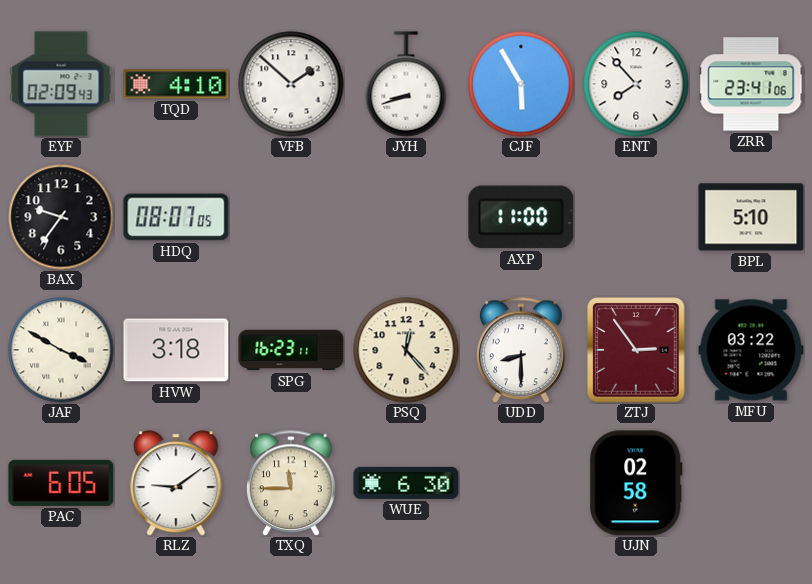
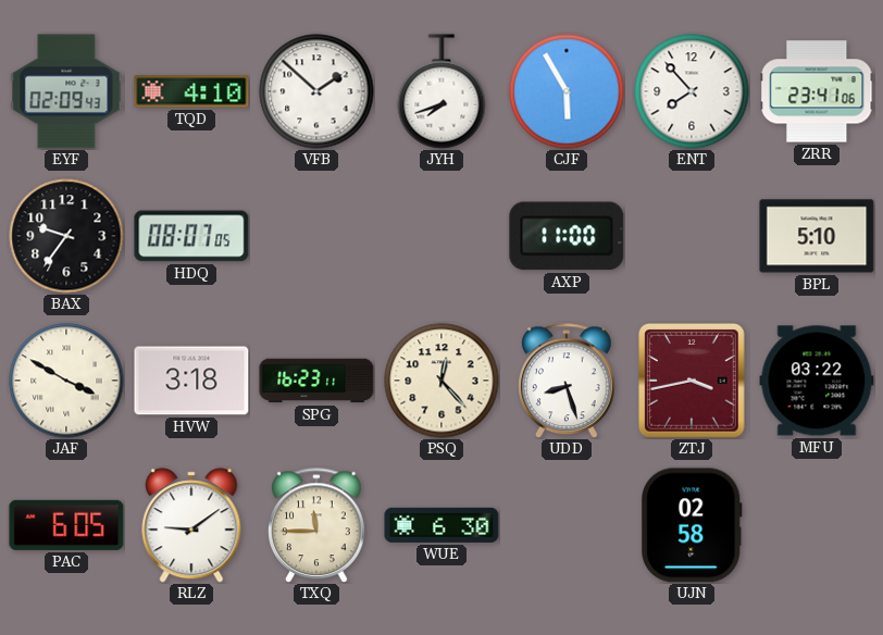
JYH: 8:42 -> 7:42
UDD: 8:30 -> 8:27
ZTJ: 2:54 -> 3:43
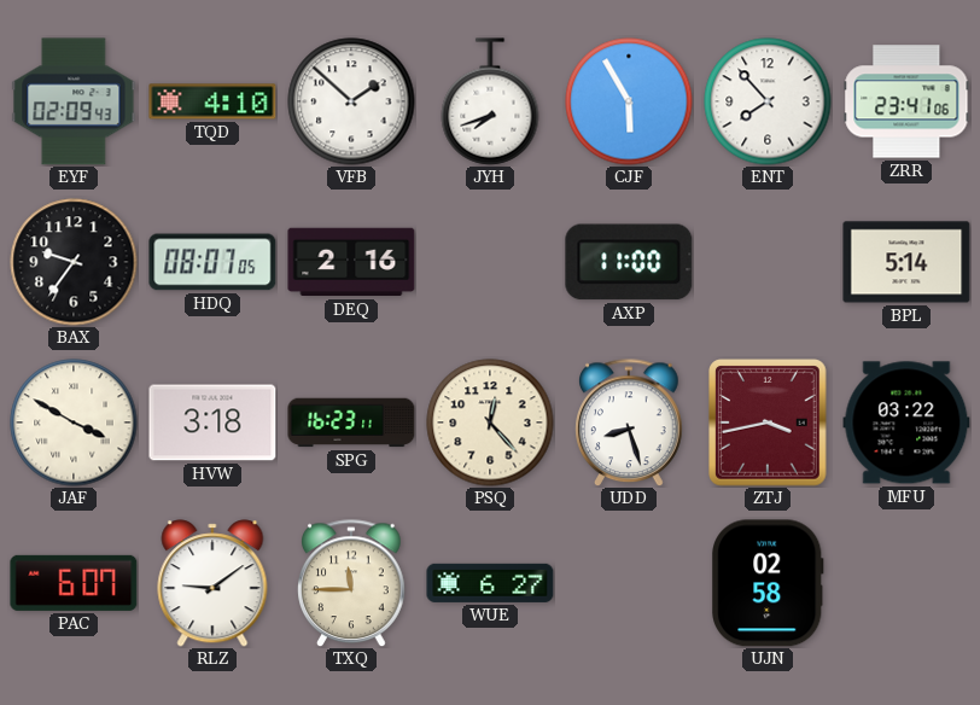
DEQ: none -> 2:16
BPL: 5:10 -> 5:14
PAC: 6:05 -> 6:07
WUE: 6:30 -> 6:27
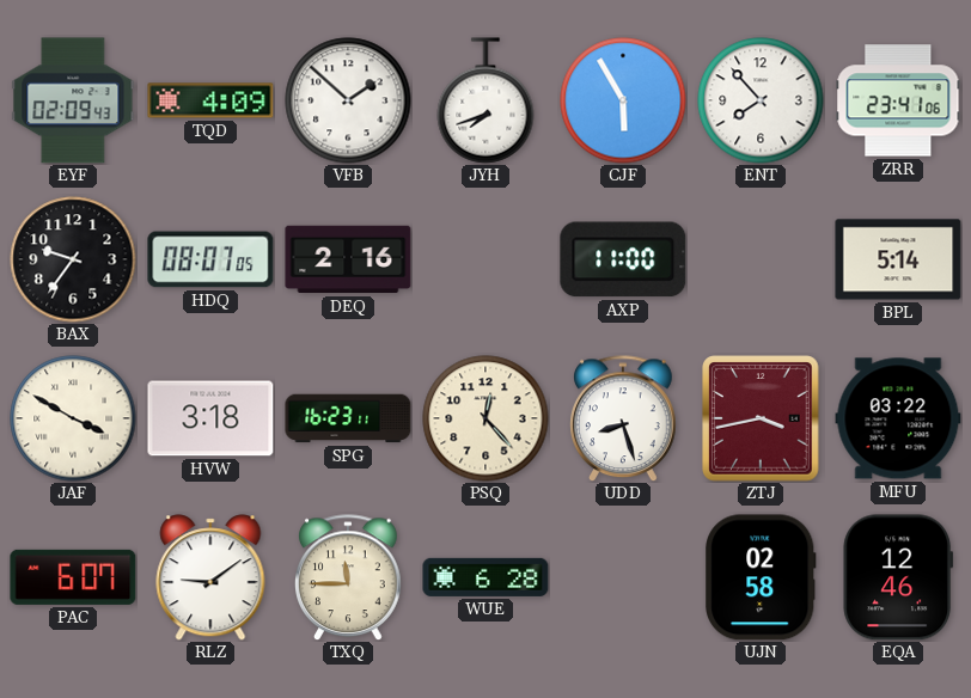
TQD: 4:10 -> 4:09
WUE: 6:27 -> 6:28
EQA: none -> 12:46
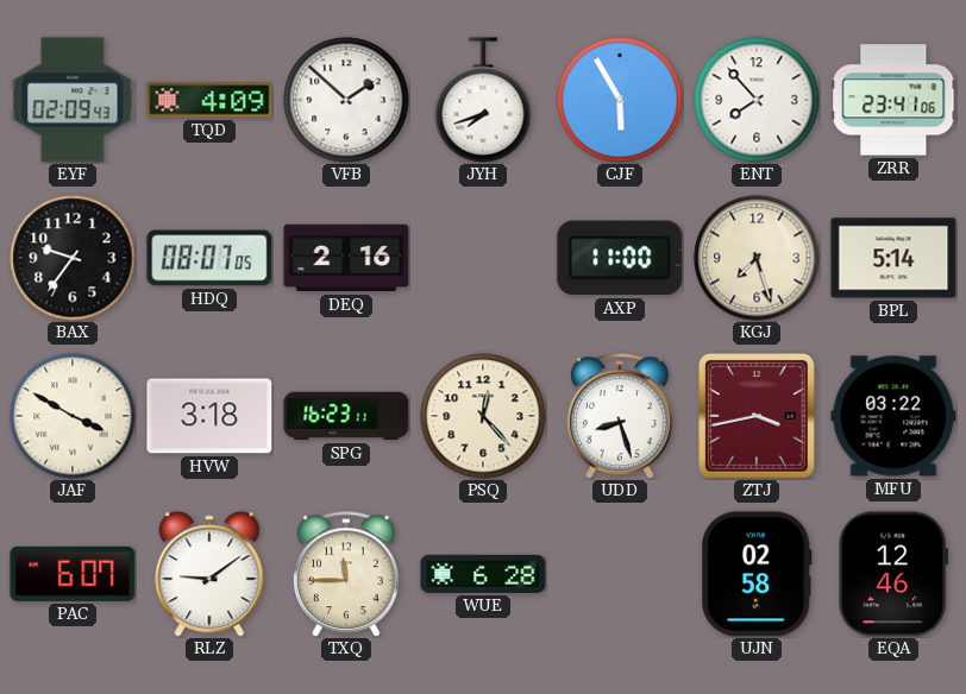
KGJ: none -> 7:27
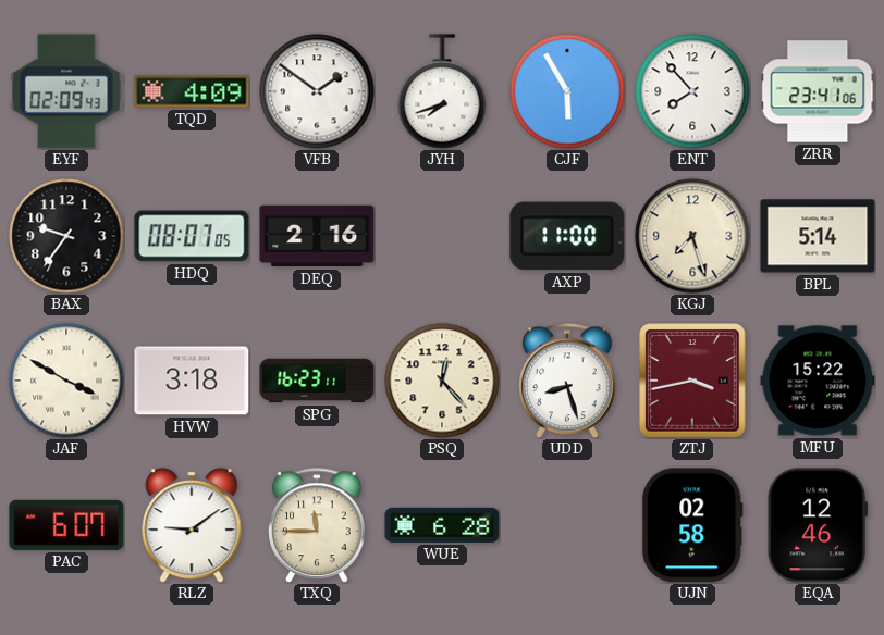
VFB: 1:52 -> 1:51
MFU: 03:22 -> 15:22
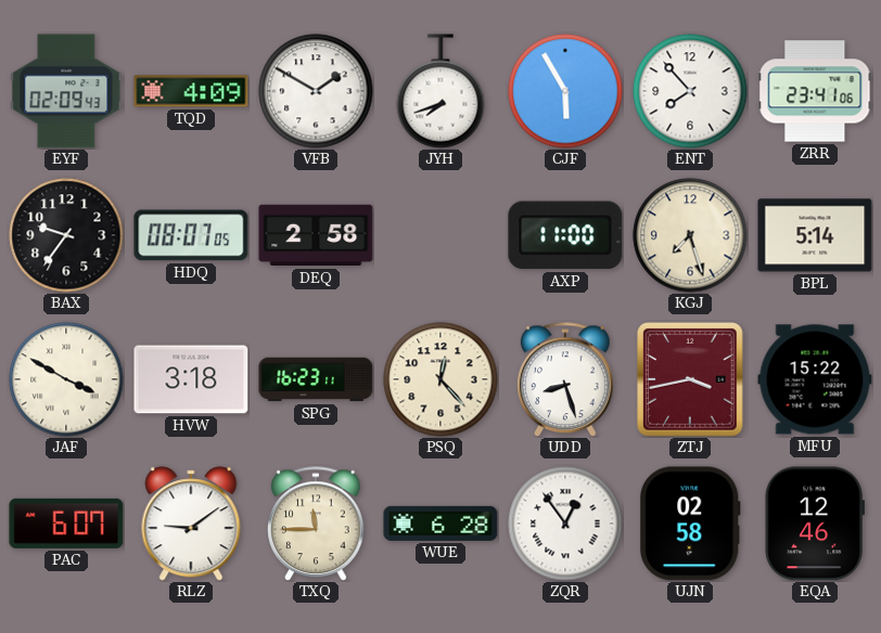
VFB: 1:51 -> 1:50
DEQ: 2:16 -> 2:58
ZQR: none -> 12:54
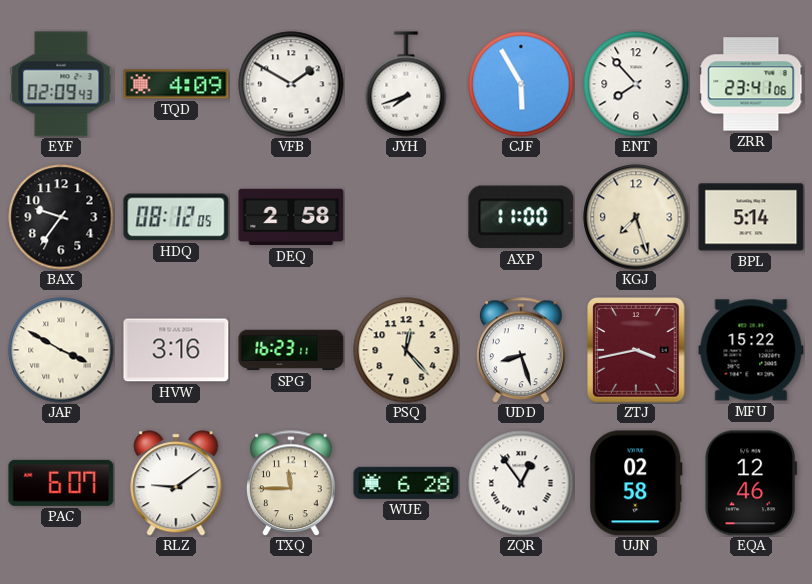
HDQ: 08:07 -> 08:12
HVW: 3:18 -> 3:16
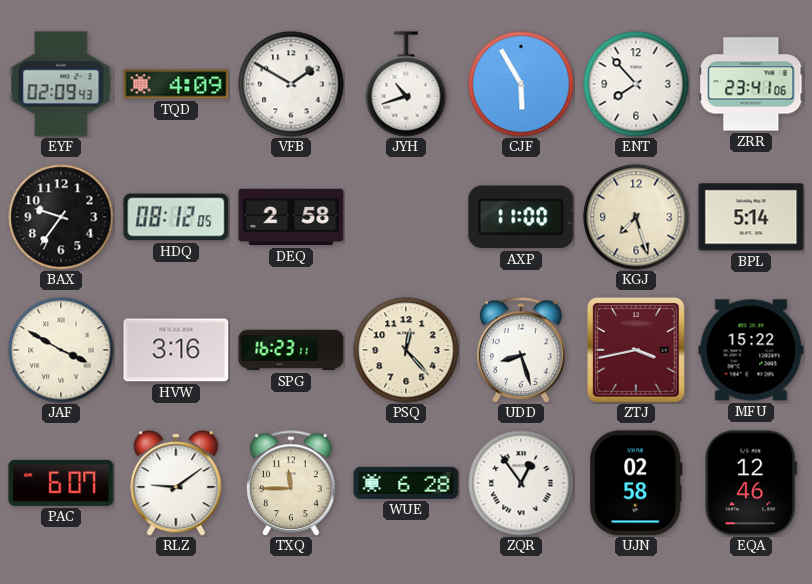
JYH: 7:42 -> 10:42
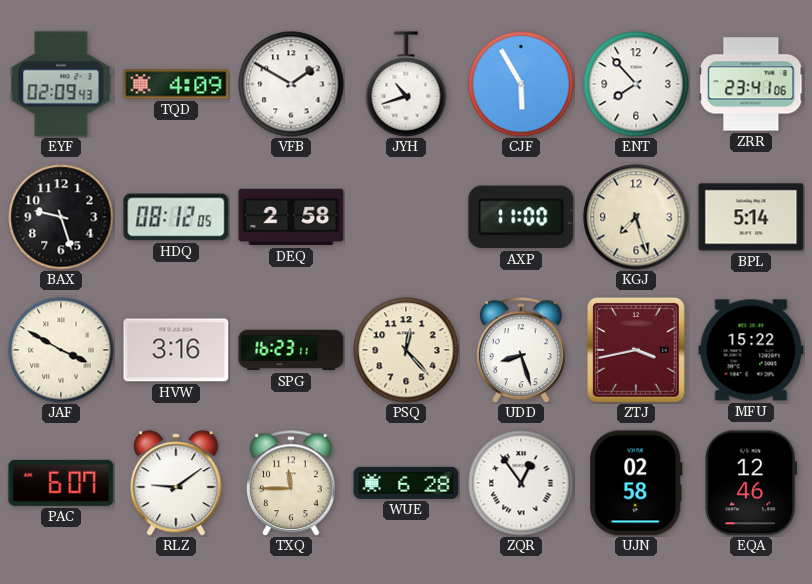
BAX: 9:36 -> 9:27
